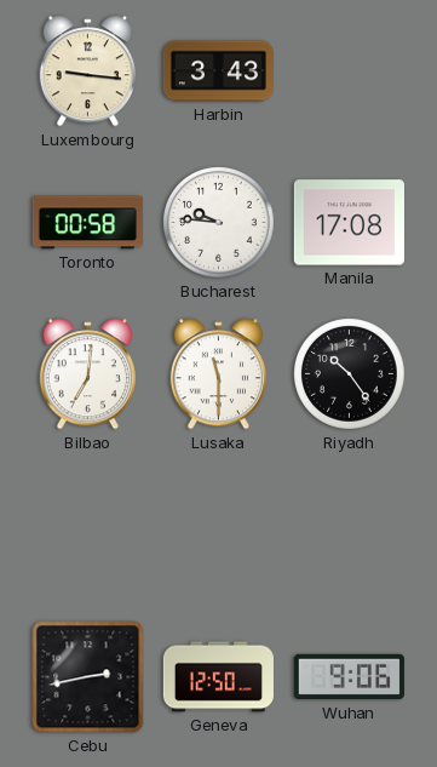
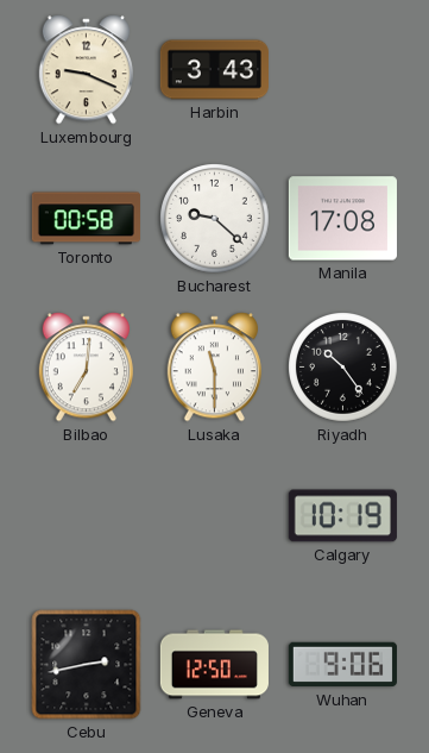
Luxembourg: 9:16 -> 9:19
Bucharest: 9:46 -> 9:22
Calgary: none -> 10:19
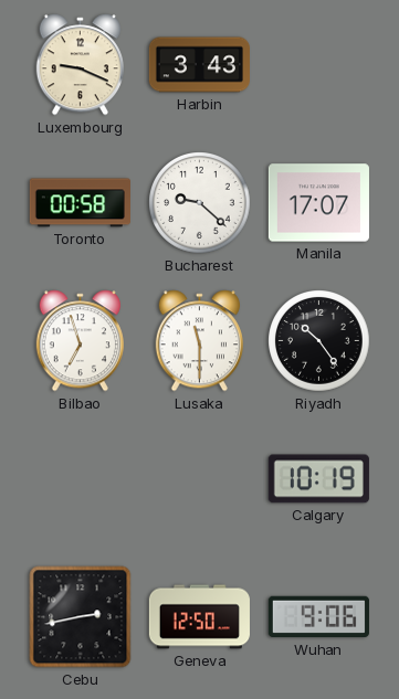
Manila: 17:08 -> 17:07
Bilbao: 7:01 -> 6:57
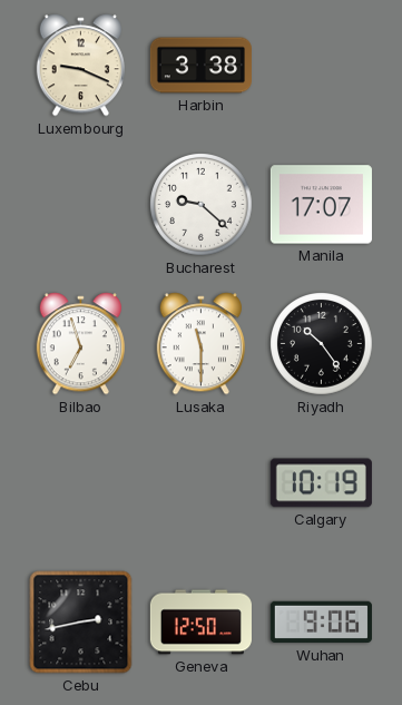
Harbin: 3:43 -> 3:38
Toronto: 00:58 -> none
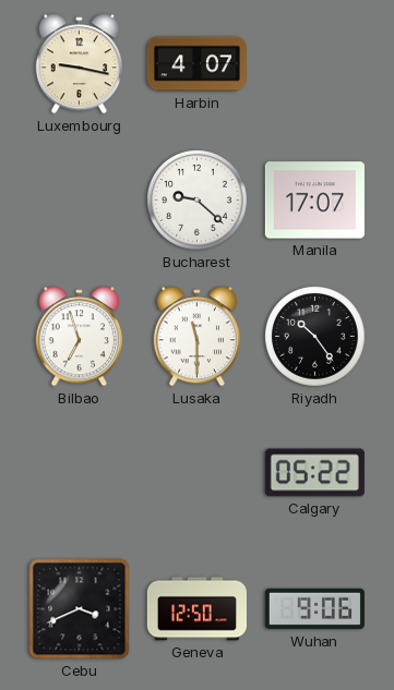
Luxembourg: 9:19 -> 9:17
Harbin: 3:38 -> 4:07
Calgary: 10:19 -> 05:22
Cebu: 2:43 -> 3:41
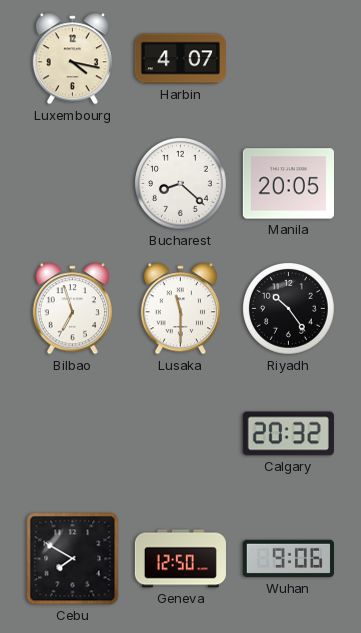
Luxembourg: 9:17 -> 4:17
Bucharest: 9:22 -> 8:22
Manila: 17:07 -> 20:05
Calgary: 05:22 -> 20:32
Cebu: 3:41 -> 7:50
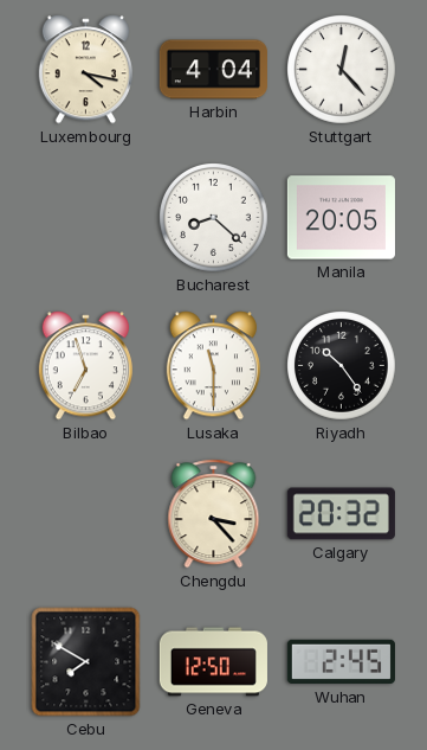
Harbin: 4:07 -> 4:04
Stuttgart: none -> 12:23
Chengdu: none -> 3:23
Wuhan: 9:06 -> 2:45
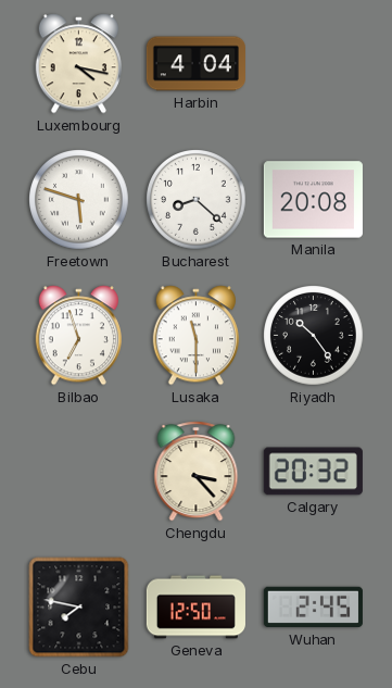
Stuttgart: 12:23 -> none
Freetown: none -> 5:48
Manila: 20:05 -> 20:08
Cebu: 7:50 -> 7:47
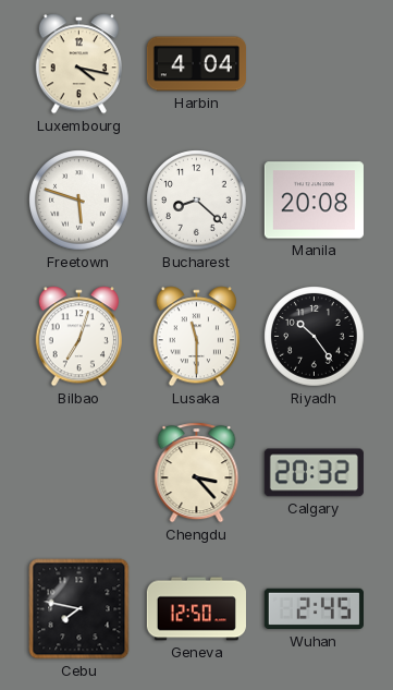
Bilbao: 6:57 -> 7:03
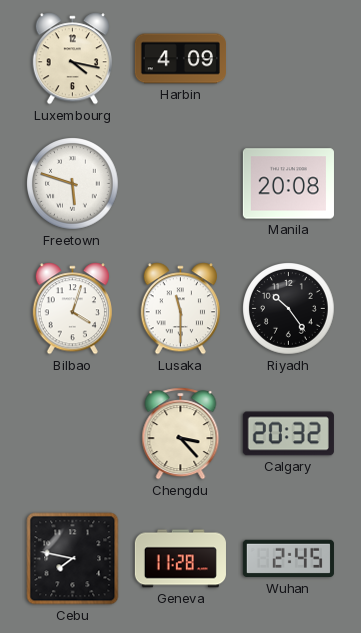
Harbin: 4:04 -> 4:09
Bucharest: 8:22 -> none
Bilbao: 7:03 -> 4:03
Geneva: 12:50 -> 11:28
